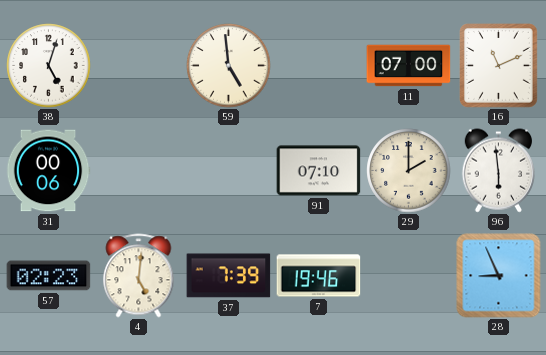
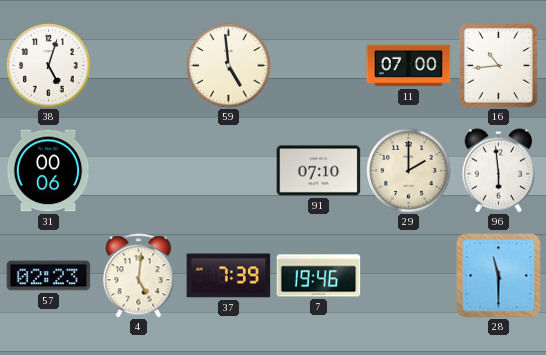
16: 11:11 -> 10:44
28: 8:56 -> 11:30
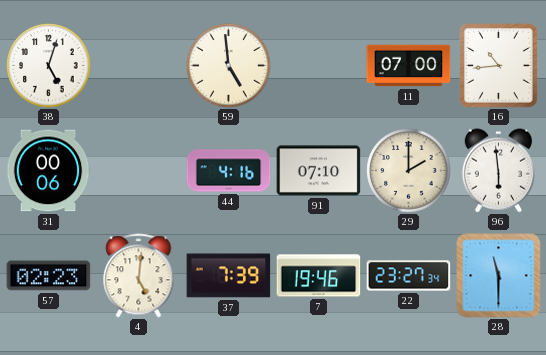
44: none -> 4:16
22: none -> 23:27
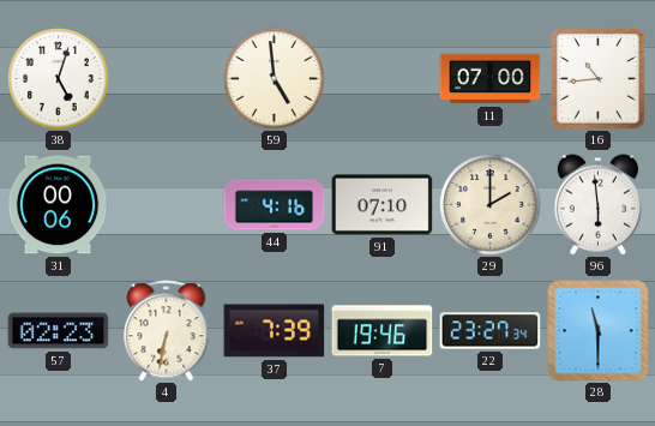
4: 5:01 -> 6:32
